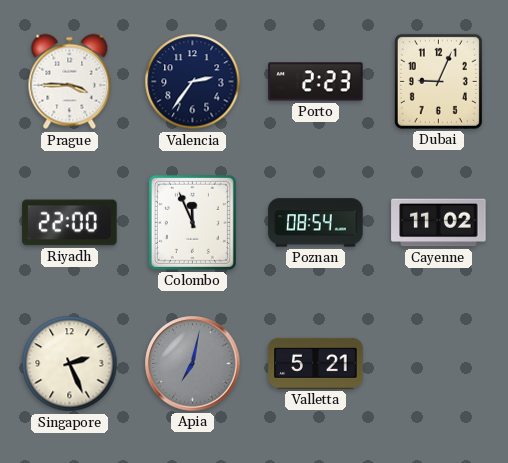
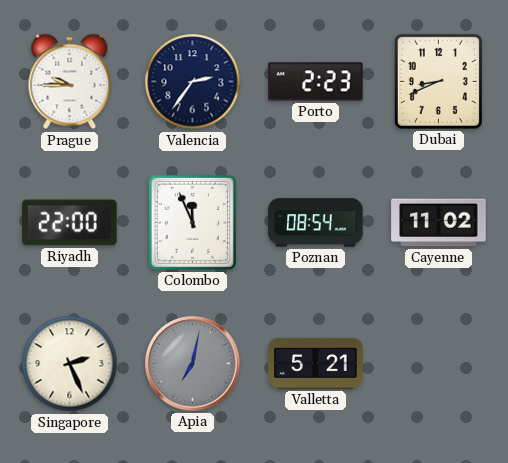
Prague: 3:45 -> 9:45
Dubai: 9:04 -> 8:41
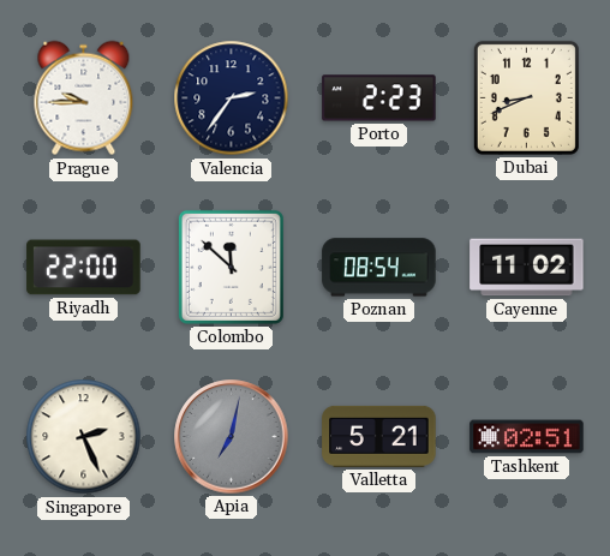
Colombo: 11:56 -> 11:52
Tashkent: none -> 02:51
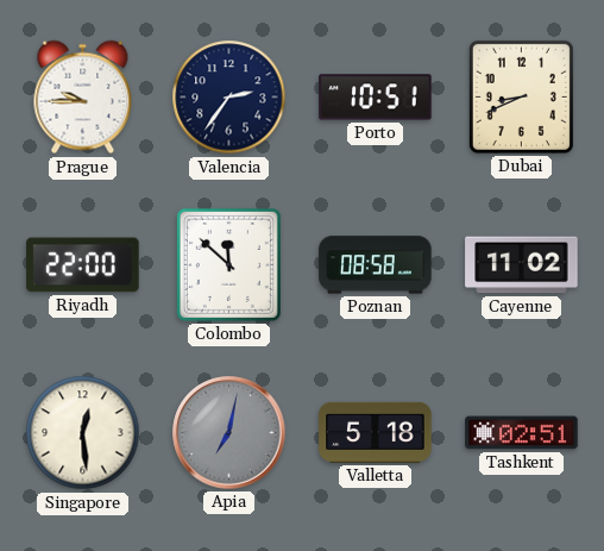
Porto: 2:23 -> 10:51
Poznan: 08:54 -> 08:58
Singapore: 2:26 -> 12:29
Valletta: 5:21 -> 5:18
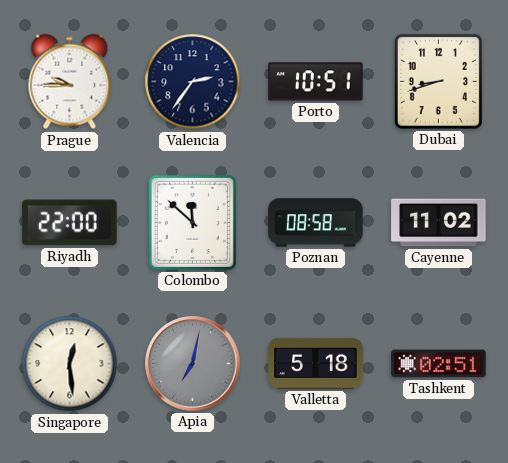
Dubai: 8:41 -> 8:42
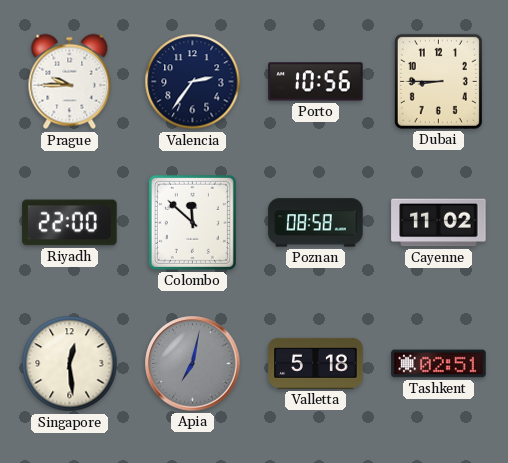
Porto: 10:51 -> 10:56
Dubai: 8:42 -> 8:45
